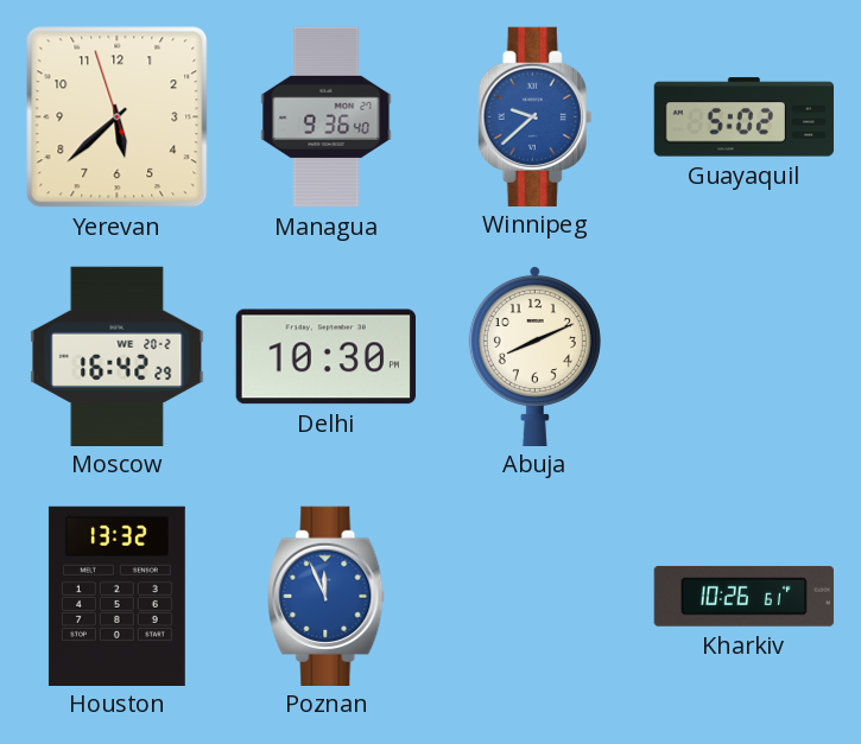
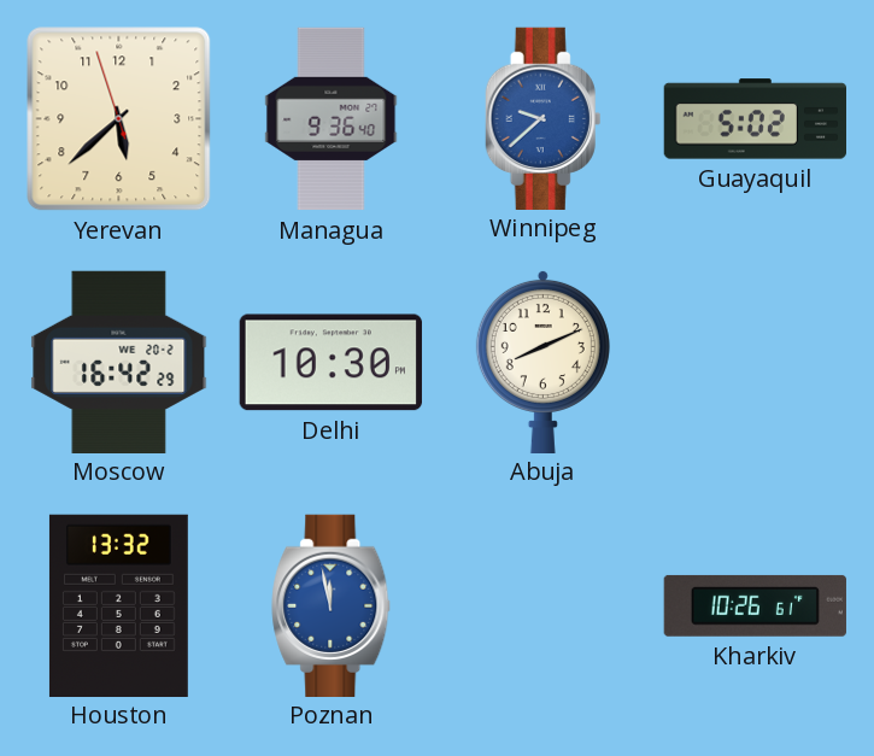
Poznan: 11:56 -> 11:58
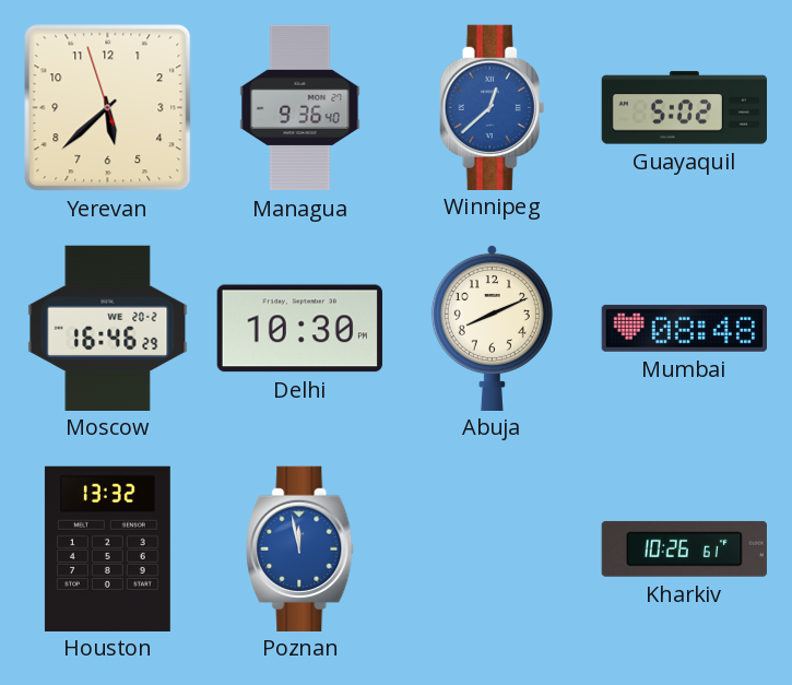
Winnipeg: 9:38 -> 12:38
Moscow: 16:42 -> 16:46
Mumbai: none -> 08:48
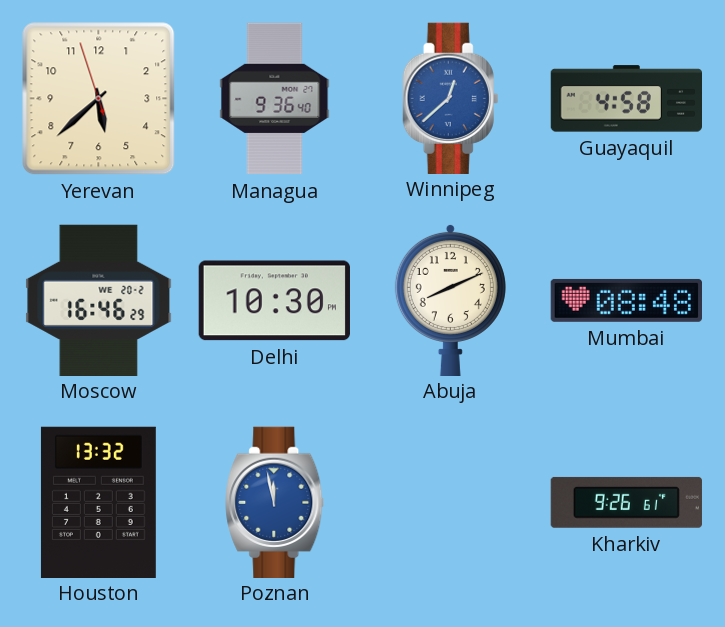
Guayaquil: 5:02 -> 4:58
Kharkiv: 10:26 -> 9:26
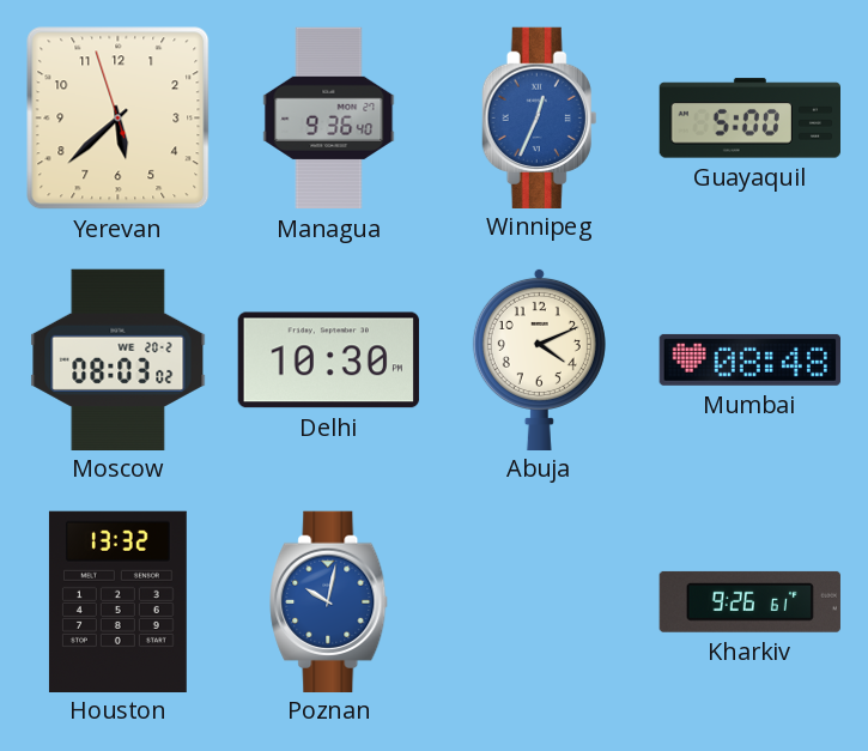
Winnipeg: 12:38 -> 12:34
Guayaquil: 4:58 -> 5:00
Moscow: 16:46 -> 08:03
Abuja: 8:11 -> 4:11
Poznan: 11:58 -> 10:02
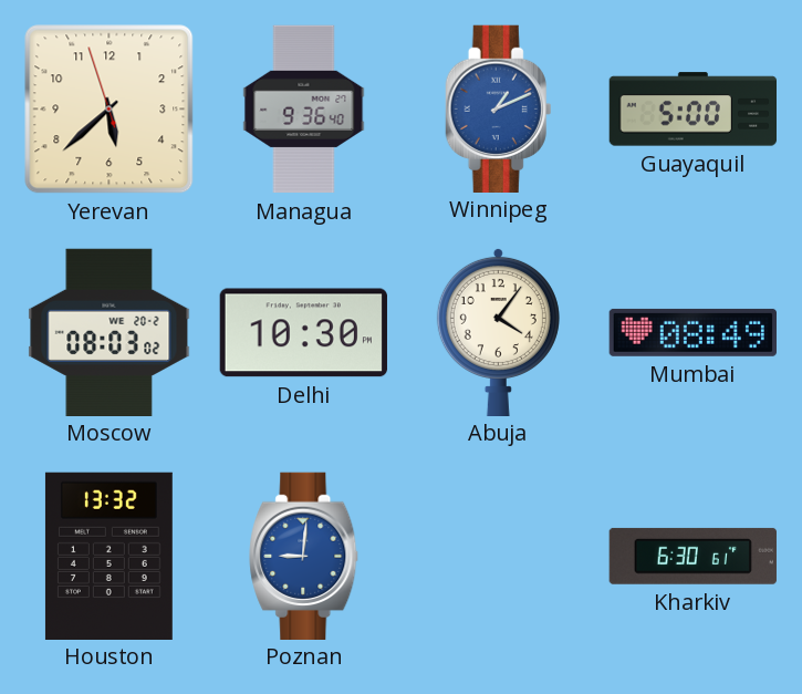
Winnipeg: 12:34 -> 1:11
Abuja: 4:11 -> 4:06
Mumbai: 08:48 -> 08:49
Poznan: 10:02 -> 9:01
Kharkiv: 9:26 -> 6:30
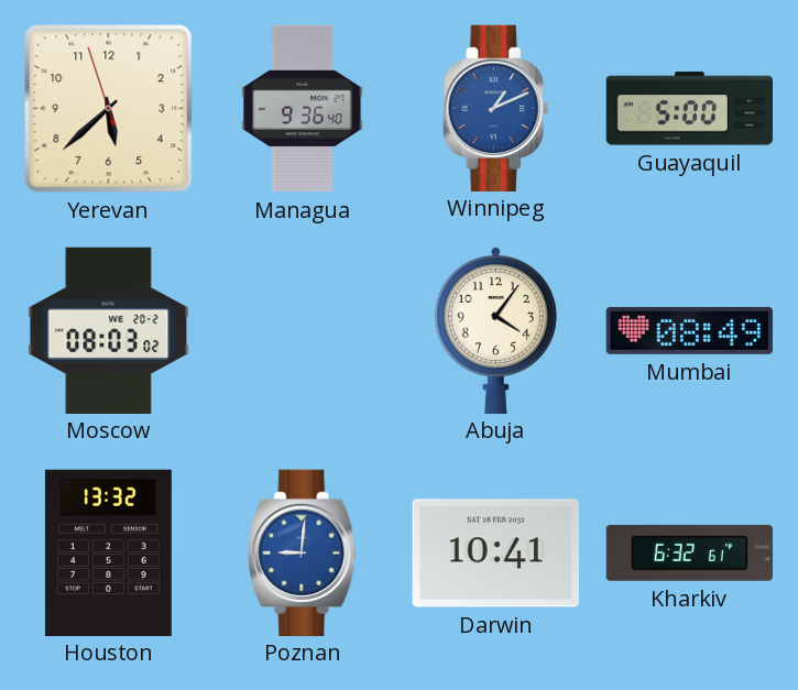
Delhi: 10:30 -> none
Darwin: none -> 10:41
Kharkiv: 6:30 -> 6:32
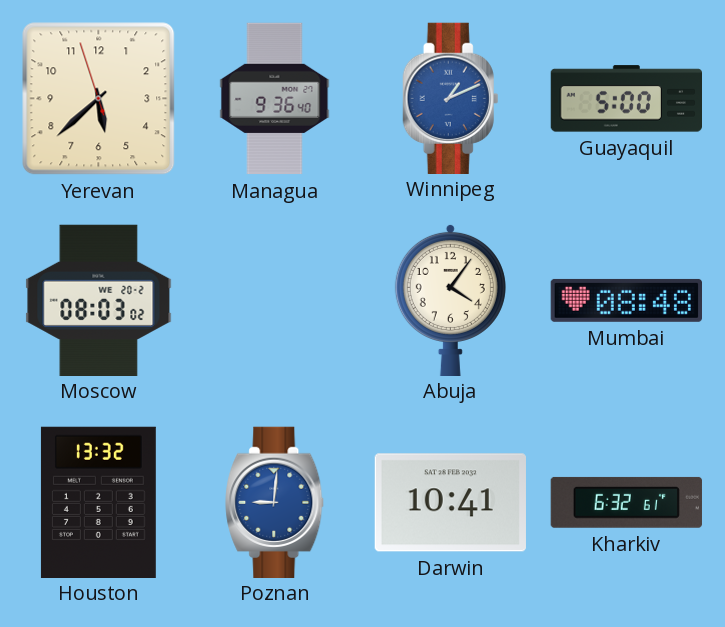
Mumbai: 08:49 -> 08:48
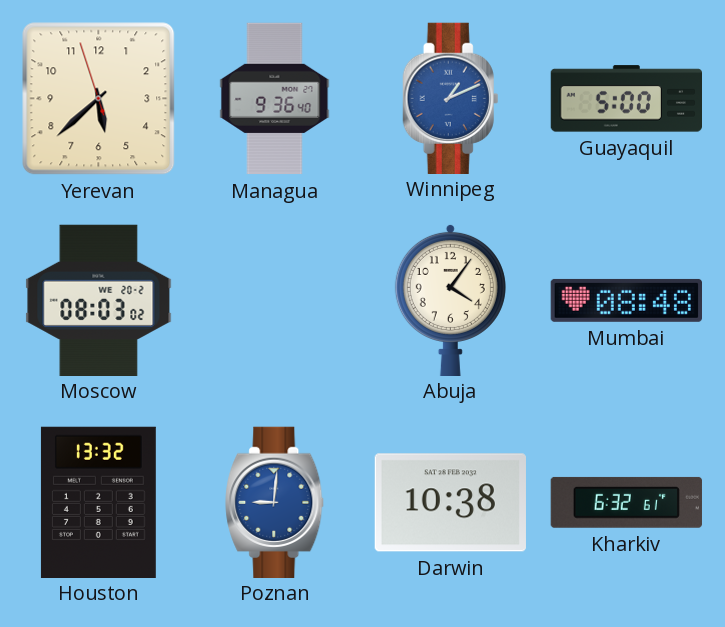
Darwin: 10:41 -> 10:38
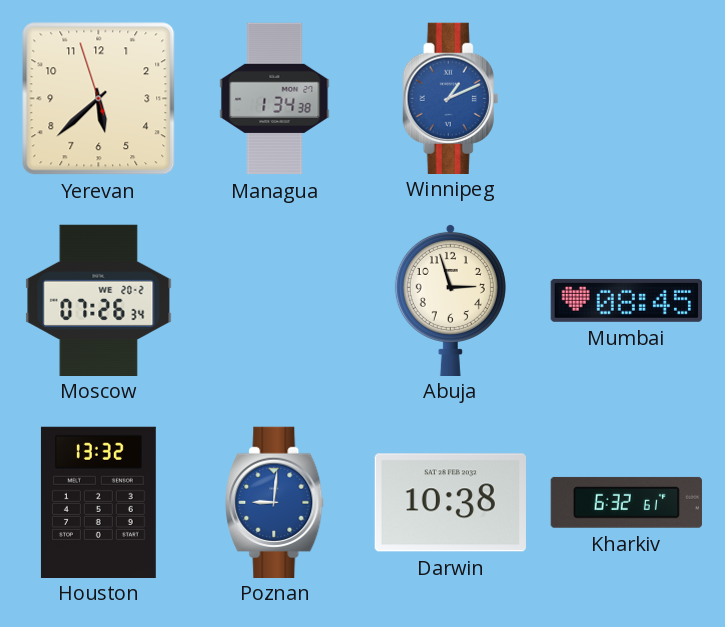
Managua: 9:36 -> 1:34
Guayaquil: 5:00 -> none
Moscow: 08:03 -> 07:26
Abuja: 4:06 -> 2:57
Mumbai: 08:48 -> 08:45
